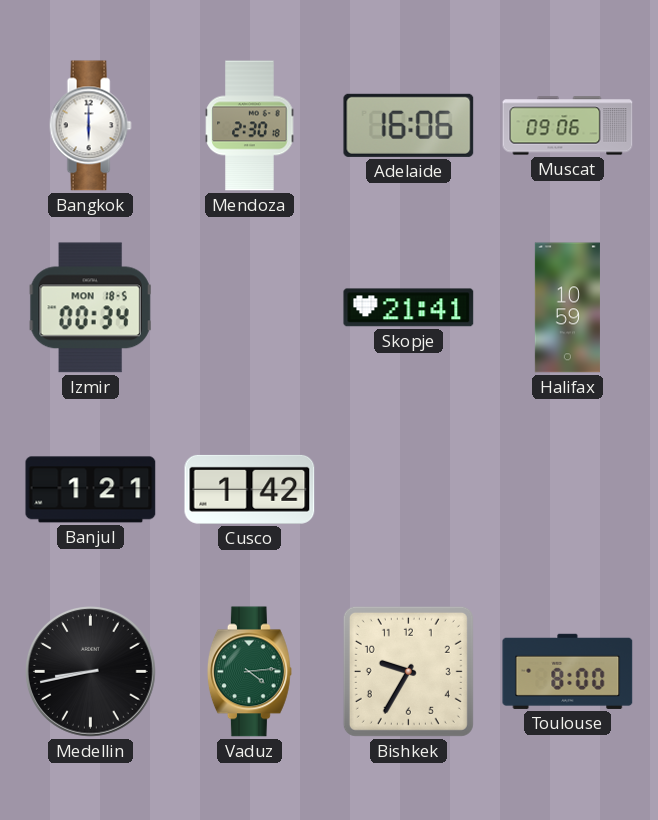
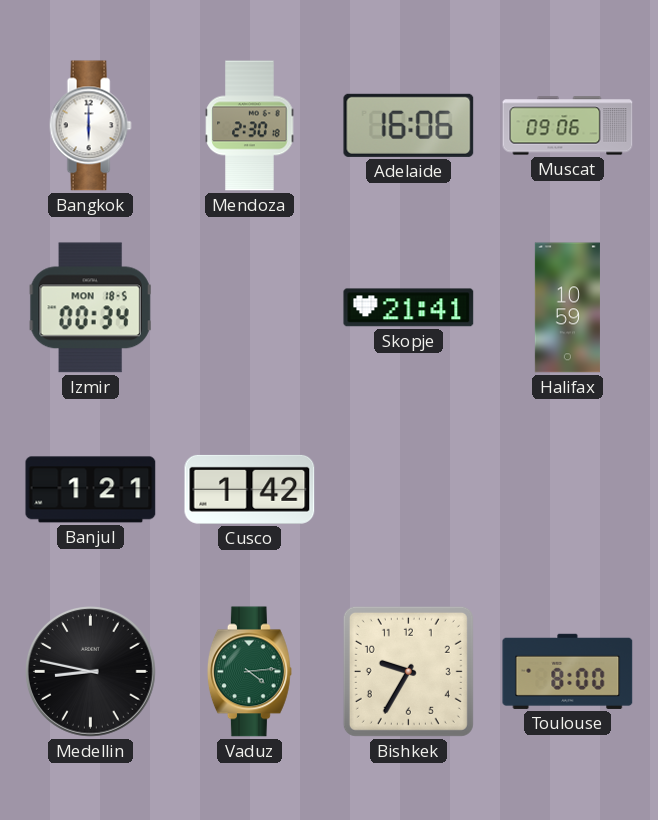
Medellin: 8:43 -> 8:47
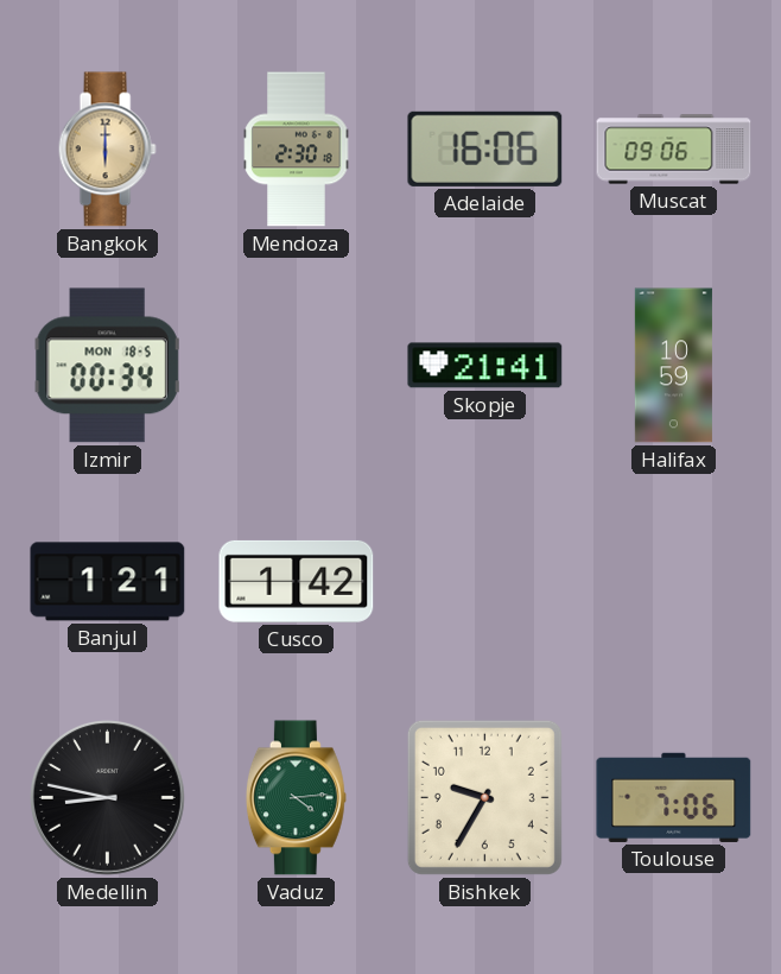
Bangkok dial: white -> champagne
Toulouse: 8:00 -> 7:06
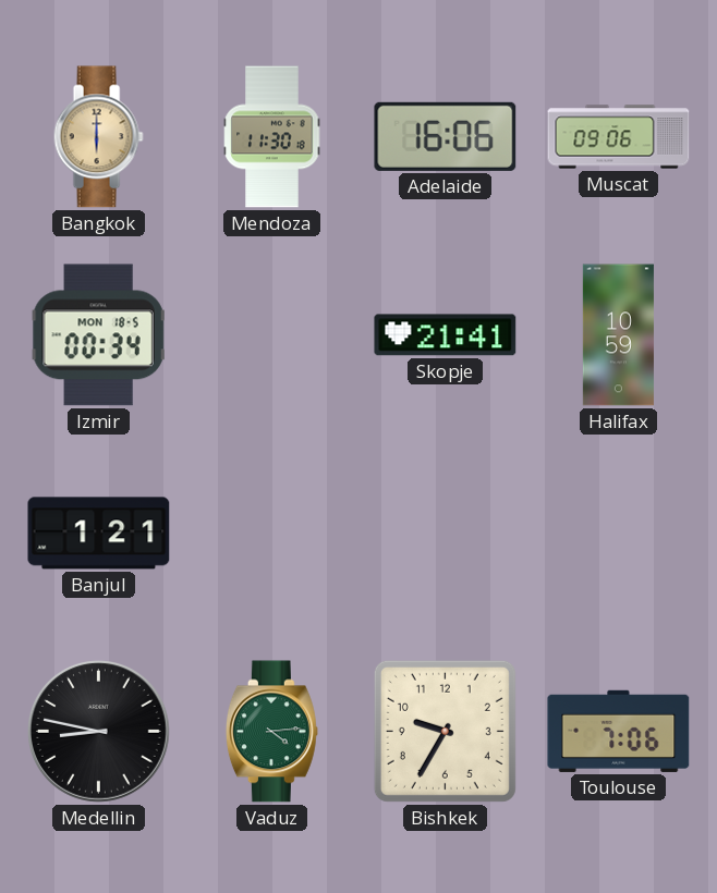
Mendoza: 2:30 -> 11:30
Cusco: 1:42 -> none
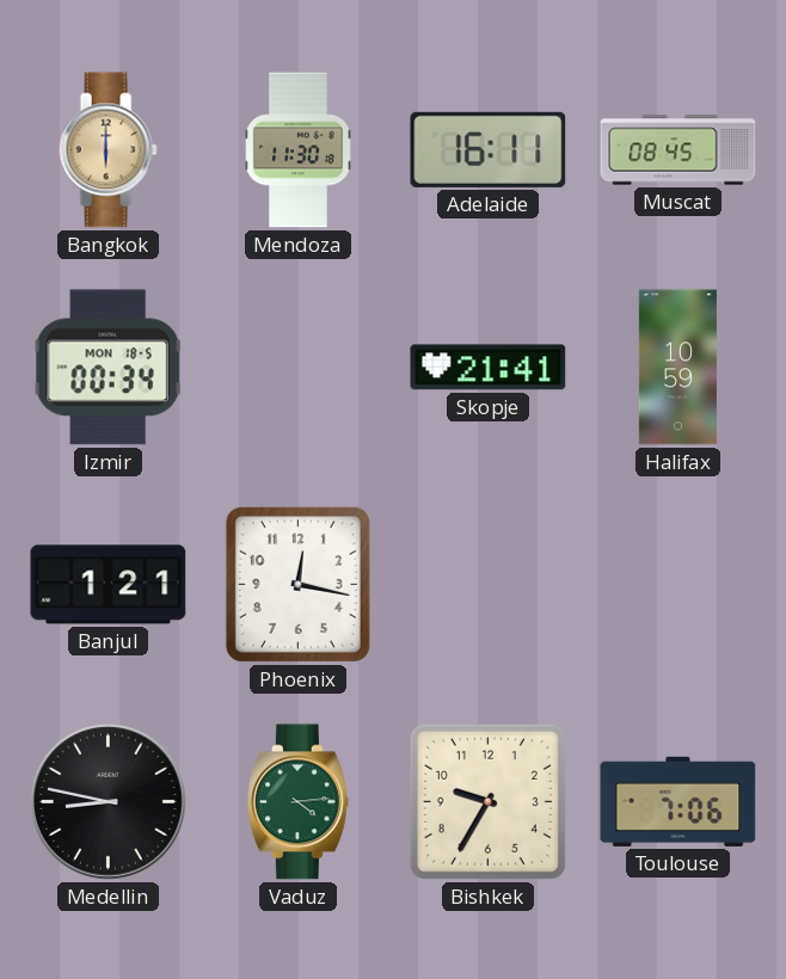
Adelaide: 16:06 -> 16:11
Muscat: 09:06 -> 08:45
Phoenix: none -> 12:17
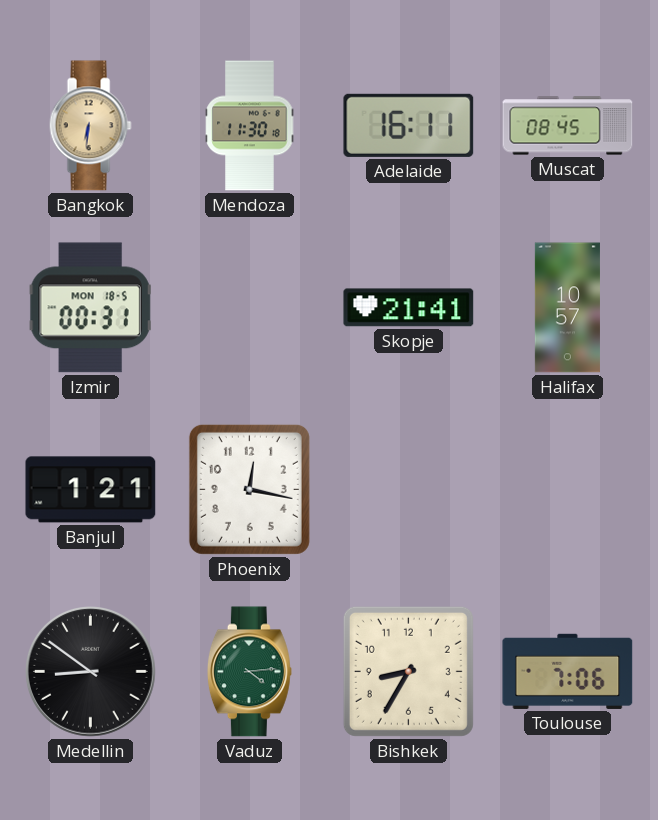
Bangkok: 6:00 -> 6:31
Izmir: 00:34 -> 00:31
Halifax: 10:59 -> 10:57
Medellin: 8:47 -> 8:51
Bishkek: 9:35 -> 8:35
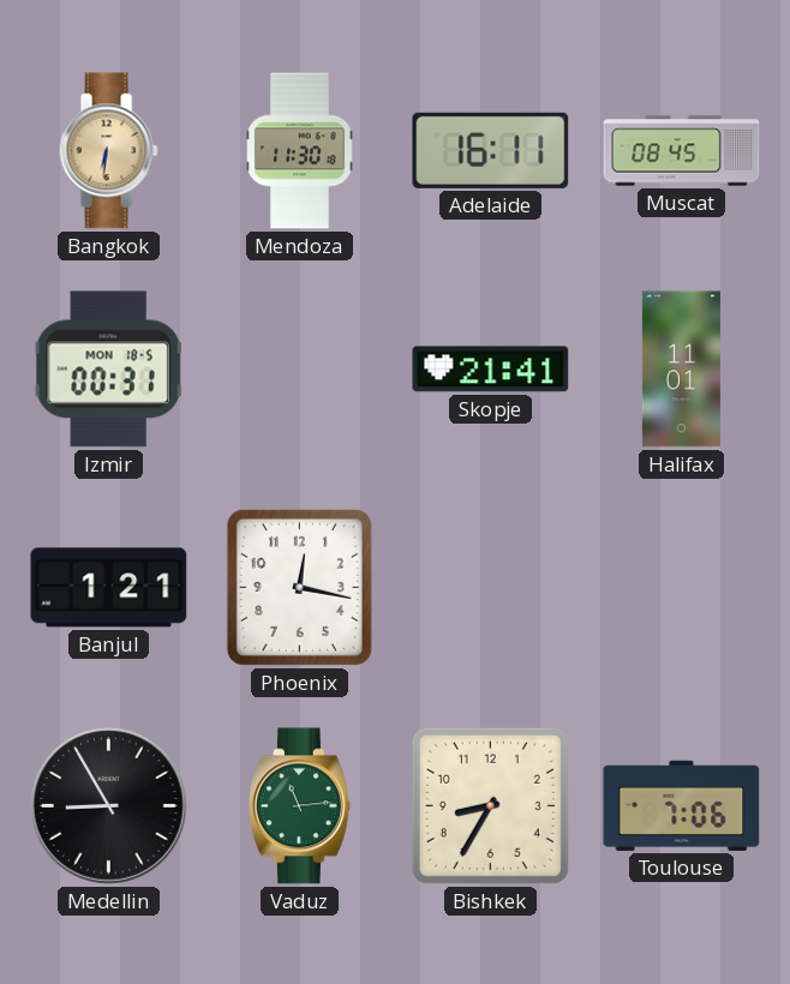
Halifax: 10:57 -> 11:01
Medellin: 8:51 -> 8:55
Vaduz: 4:14 -> 11:14
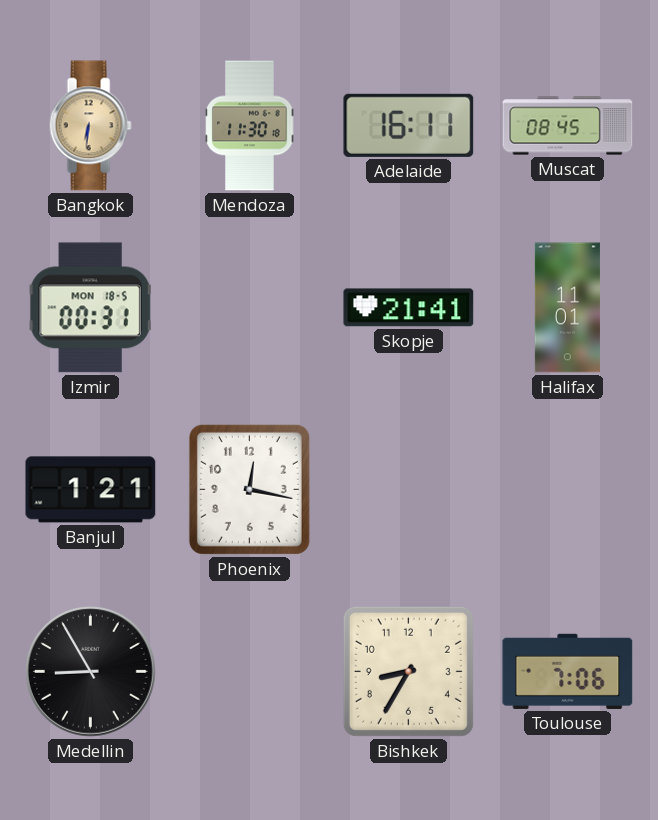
Vaduz: 11:14 -> none
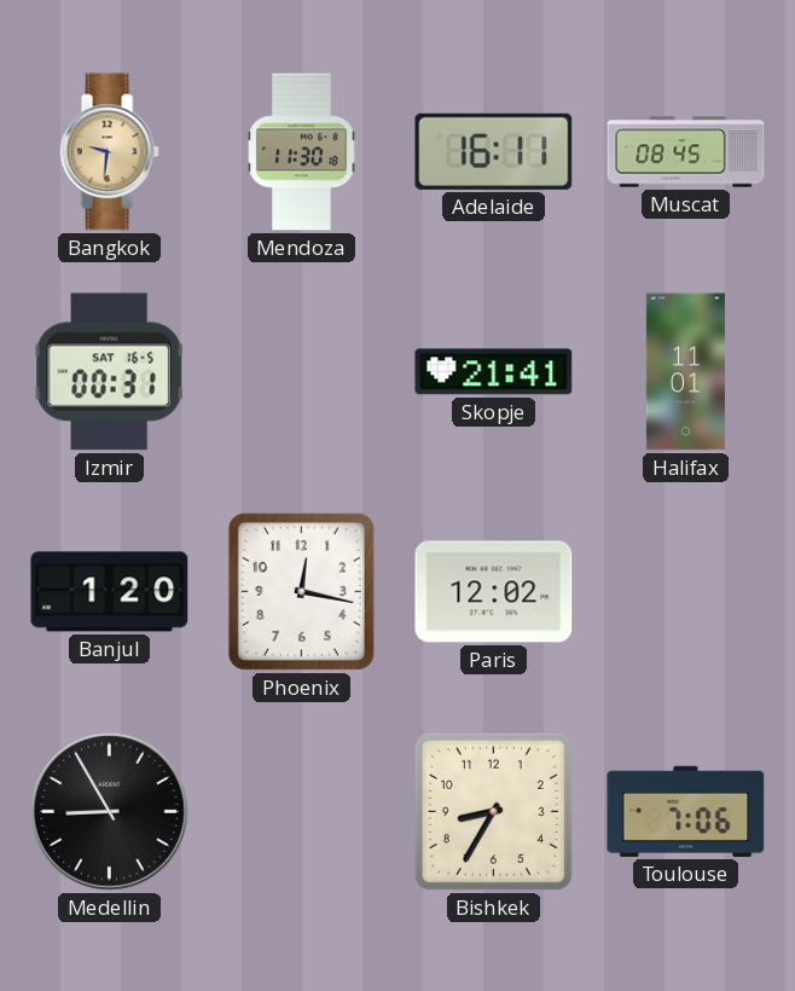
Bangkok: 6:31 -> 9:31
Izmir date: MON 18-5 -> SAT 16-5
Banjul: 1:21 -> 1:20
Paris: none -> 12:02
